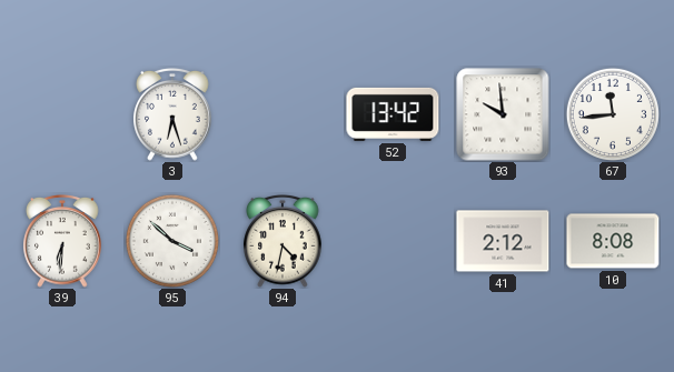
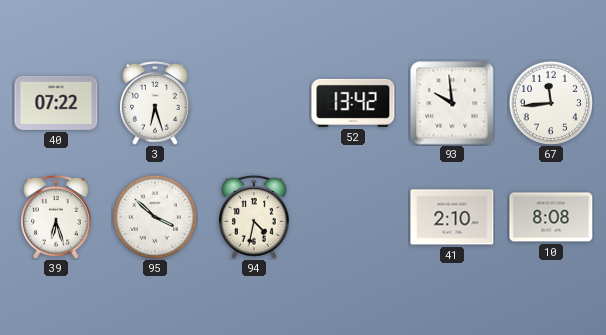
40: none -> 07:22
39: 6:31 -> 6:27
41: 2:12 -> 2:10
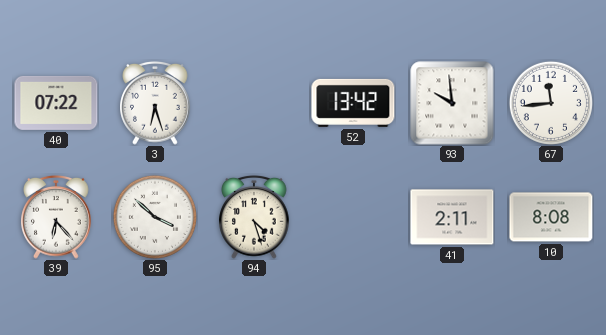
39: 6:27 -> 6:23
94: 4:32 -> 4:27
41: 2:10 -> 2:11
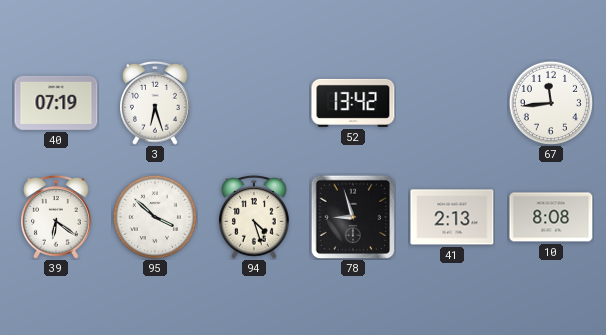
40: 07:22 -> 07:19
93: 9:59 -> none
39: 6:23 -> 6:21
78: none -> 8:57
41: 2:11 -> 2:13
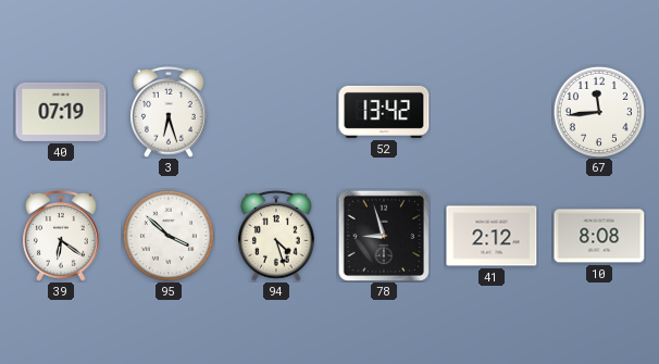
41: 2:13 -> 2:12
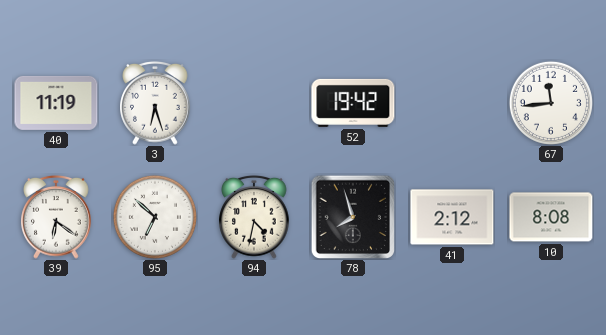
40: 07:19 -> 11:19
52: 13:42 -> 19:42
95: 3:52 -> 6:52
94: 4:27 -> 4:32
78: 8:57 -> 7:57
